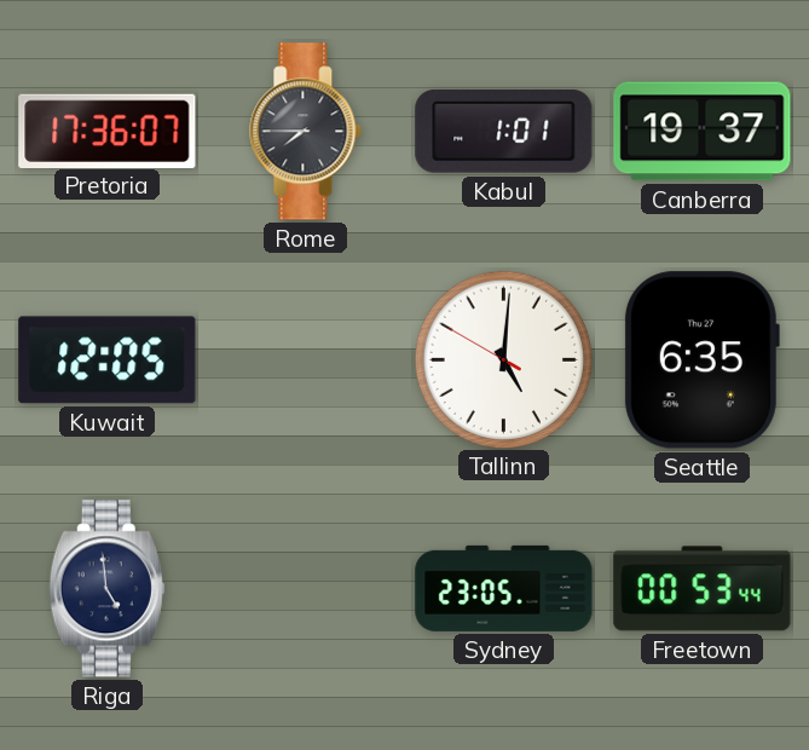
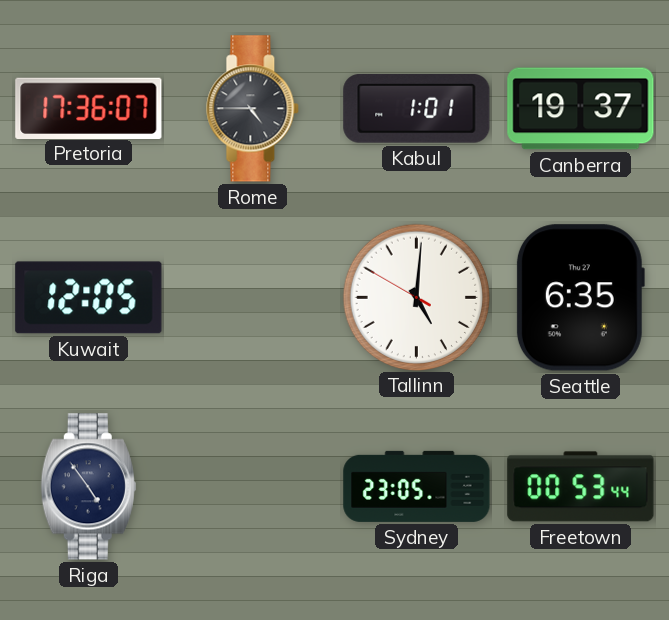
Rome: 7:45 -> 4:45
Riga: 4:59 -> 4:54
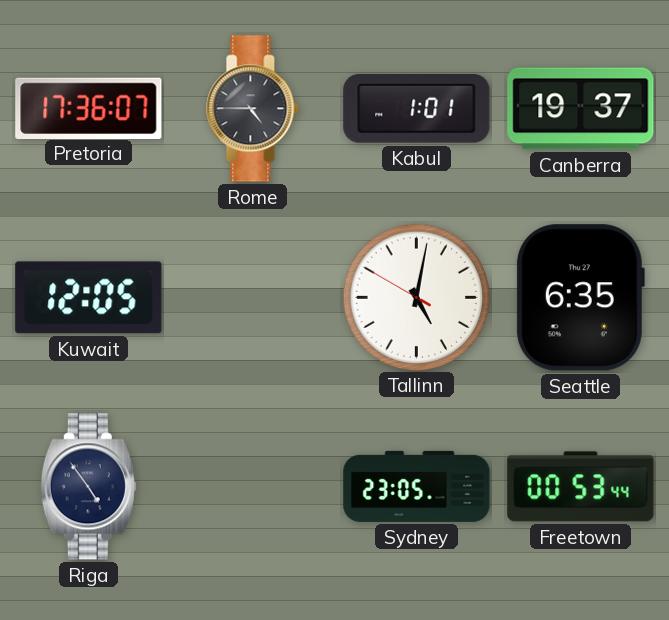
Tallinn: 5:00 -> 5:01
